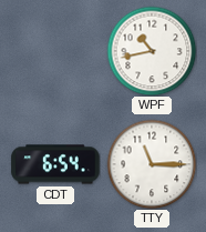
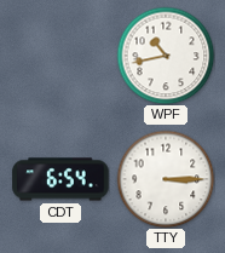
TTY: 11:15 -> 3:15
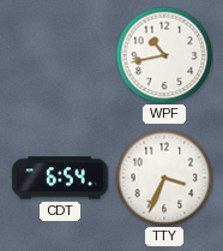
TTY: 3:15 -> 3:34
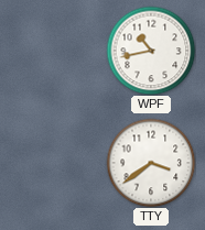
CDT: 6:54 -> none
TTY: 3:34 -> 3:39
